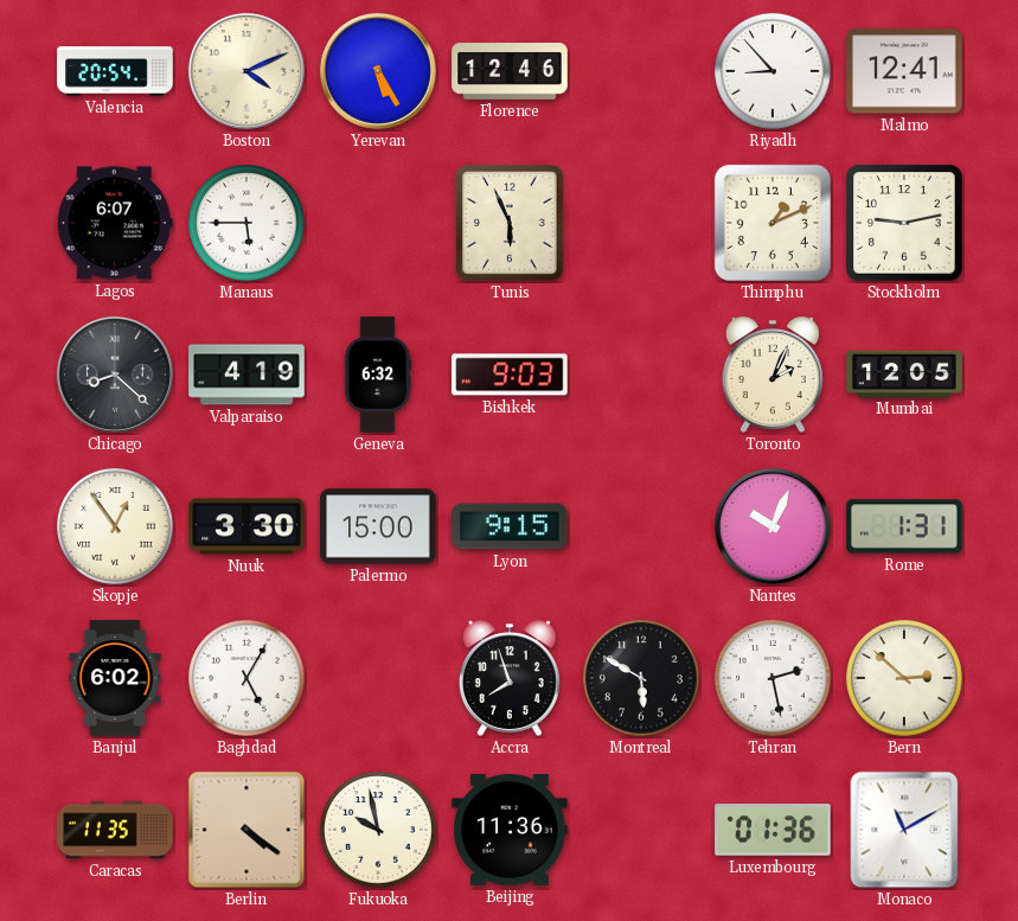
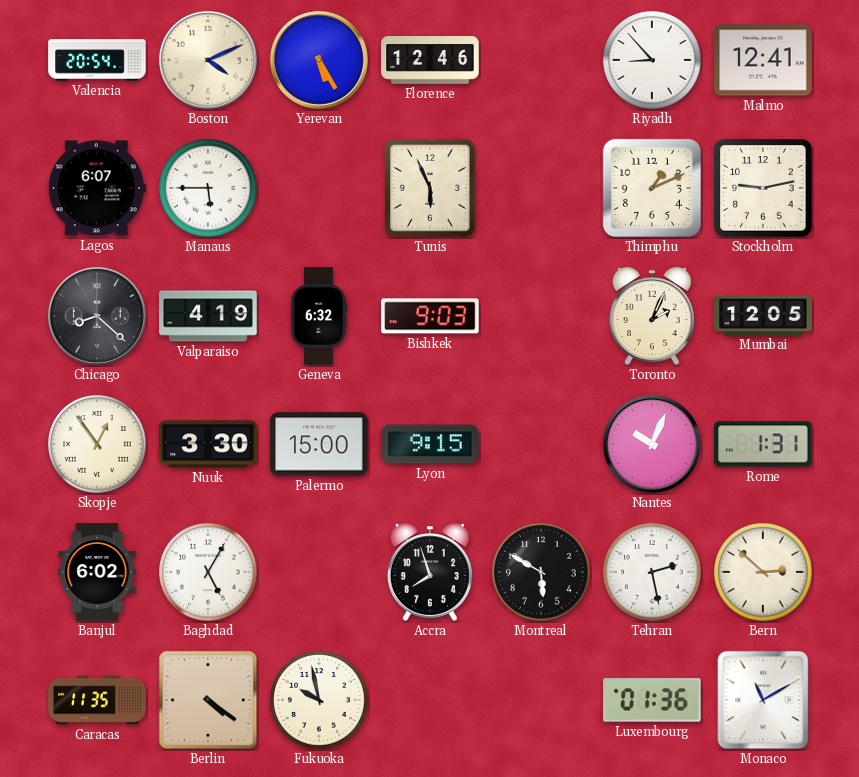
Beijing: 11:36 -> none
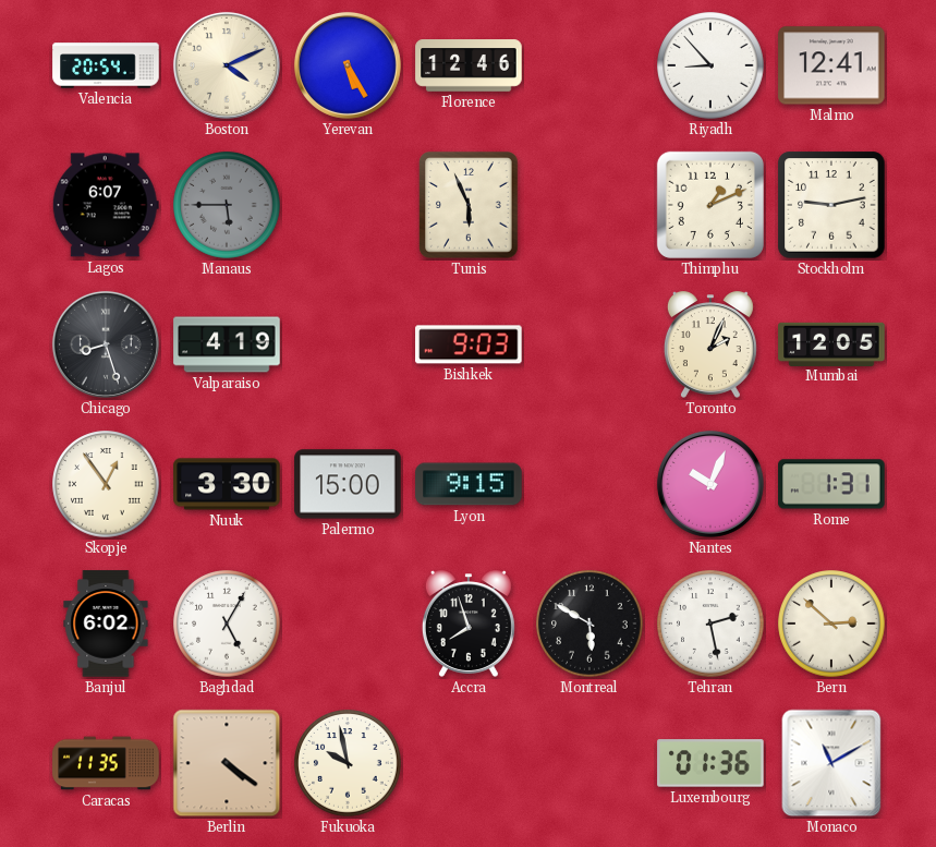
Manaus dial: white -> grey
Chicago: 8:22 -> 8:27
Geneva: 6:32 -> none
